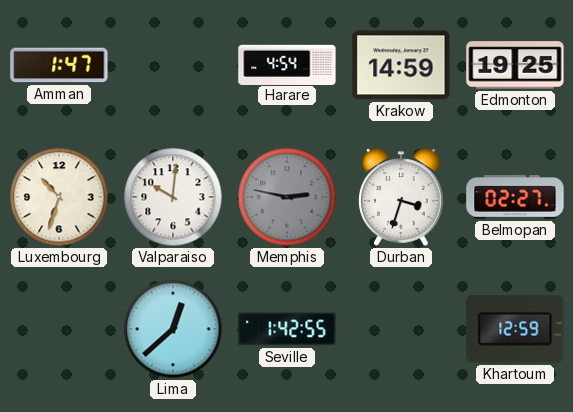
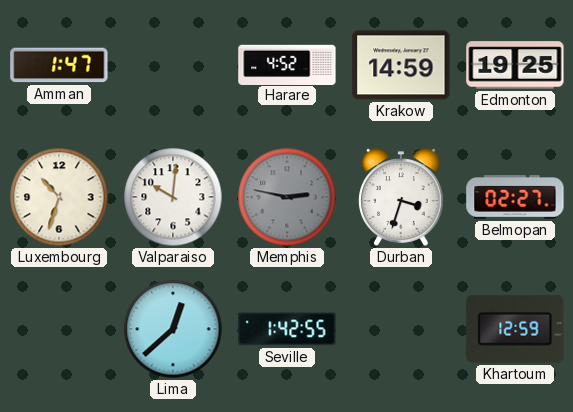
Harare: 4:54 -> 4:52
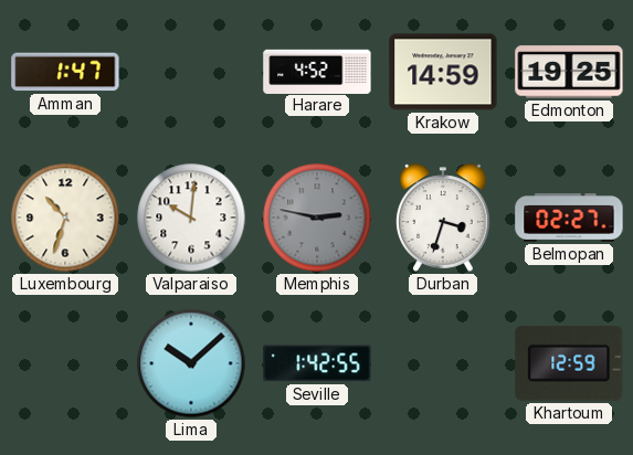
Lima: 12:38 -> 10:08
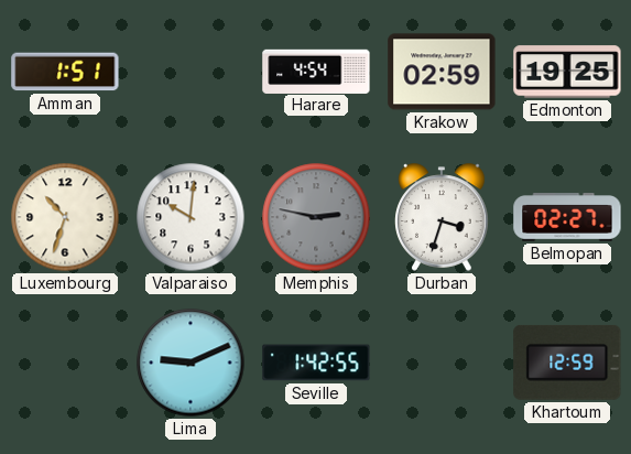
Amman: 1:47 -> 1:51
Harare: 4:52 -> 4:54
Krakow: 14:59 -> 02:59
Lima: 10:08 -> 9:11
